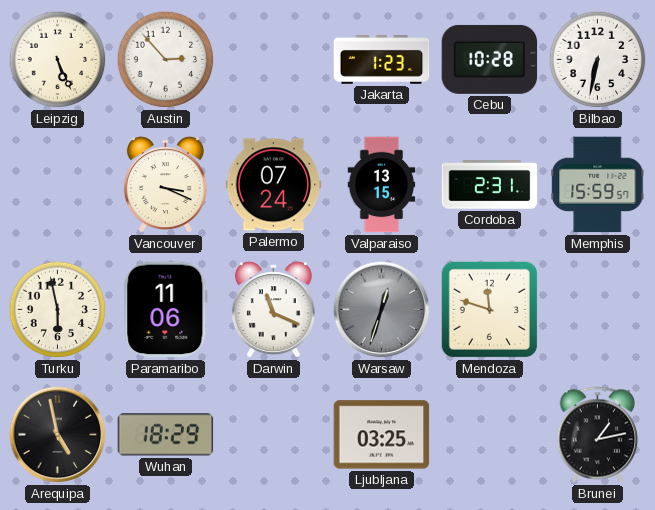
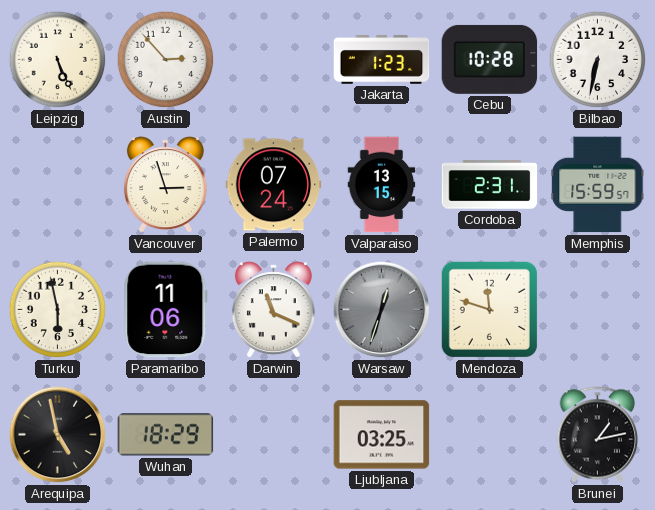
Vancouver: 3:19 -> 2:57
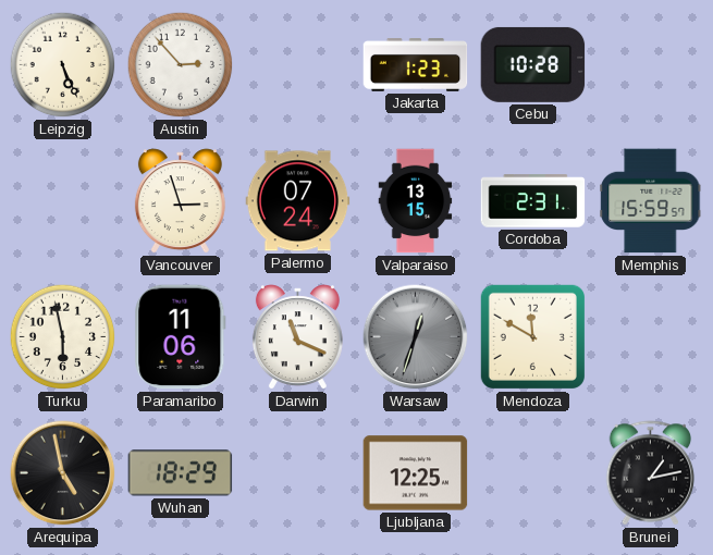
Bilbao: 6:32 -> none
Mendoza: 11:48 -> 11:50
Ljubljana: 03:25 -> 12:25
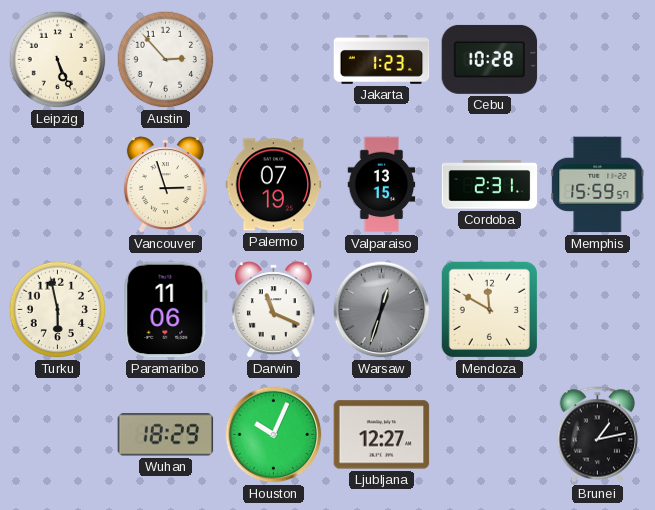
Palermo: 07:24 -> 07:19
Arequipa: 4:58 -> none
Houston: none -> 10:04
Ljubljana: 12:25 -> 12:27
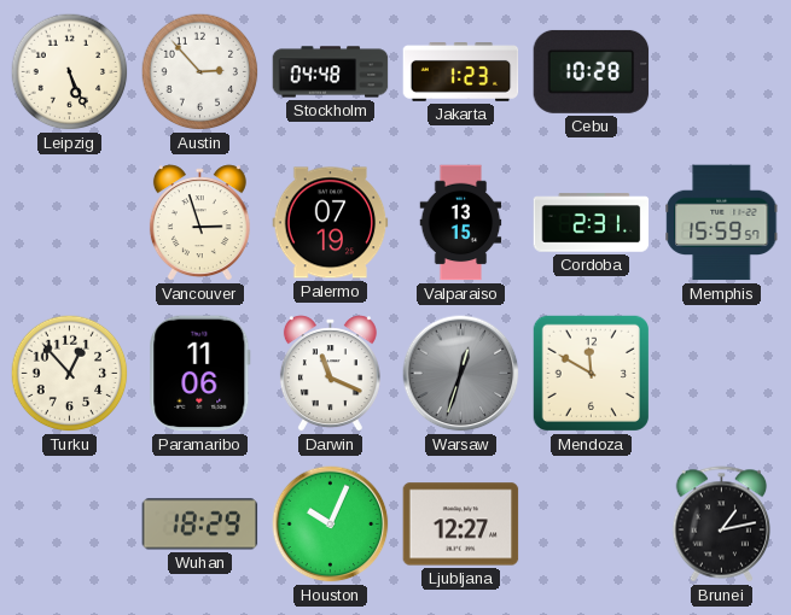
Stockholm: none -> 04:48
Turku: 5:58 -> 12:53
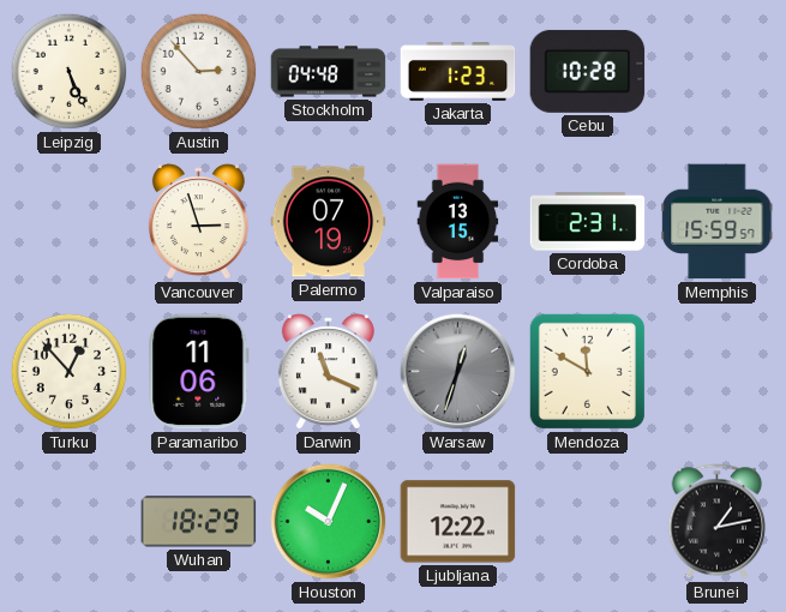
Ljubljana: 12:27 -> 12:22
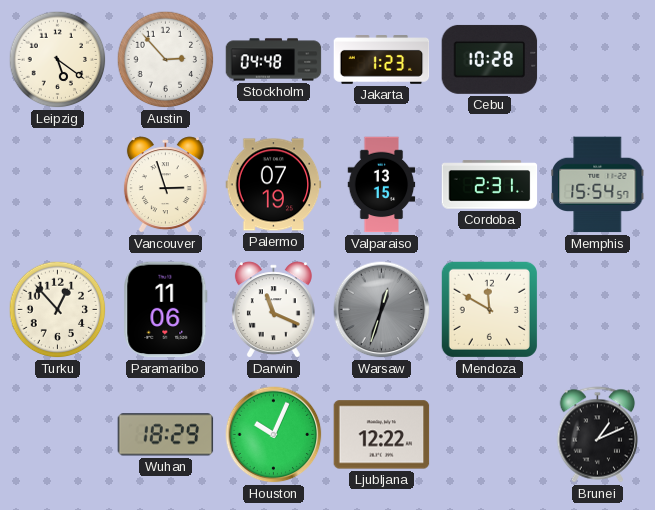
Leipzig: 5:26 -> 5:21
Memphis: 15:59 -> 15:54
Brunei: 1:13 -> 1:11
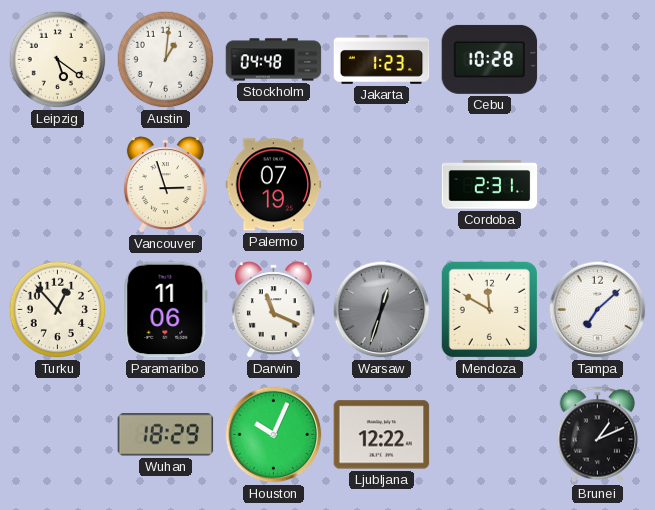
Austin: 2:53 -> 1:01
Valparaiso: 13:15 -> none
Memphis: 15:54 -> none
Tampa: none -> 7:08
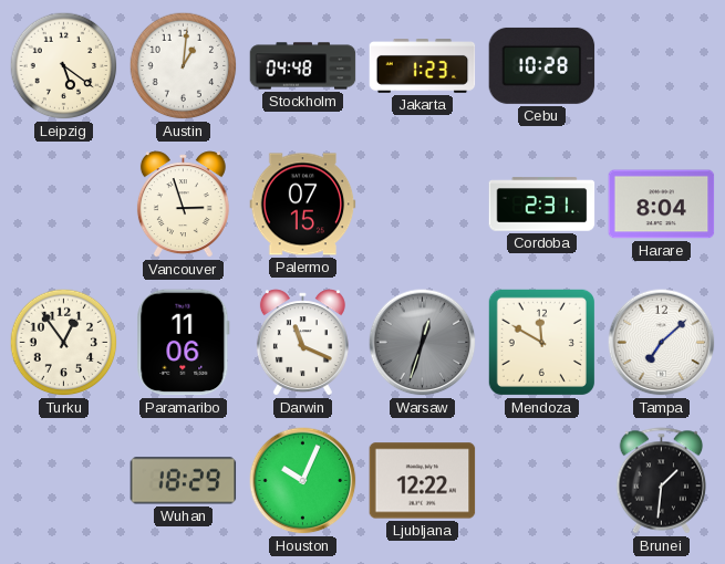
Palermo: 07:19 -> 07:15
Harare: none -> 8:04
Turku: 12:53 -> 12:54
Brunei: 1:11 -> 1:31
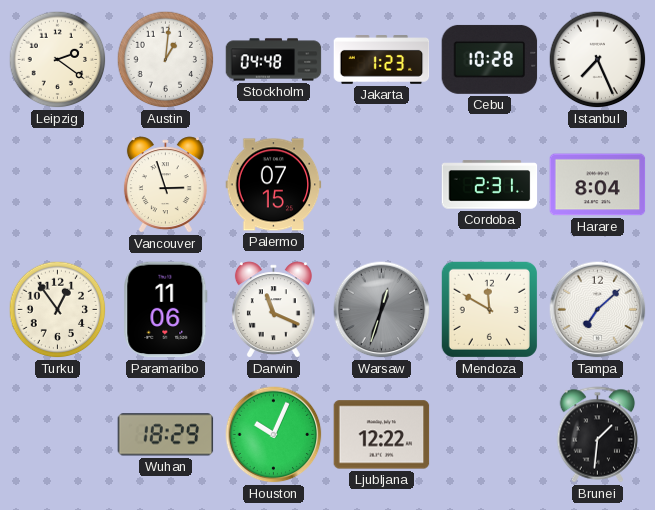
Leipzig: 5:21 -> 2:21
Istanbul: none -> 7:26
